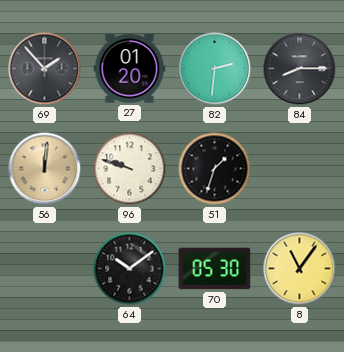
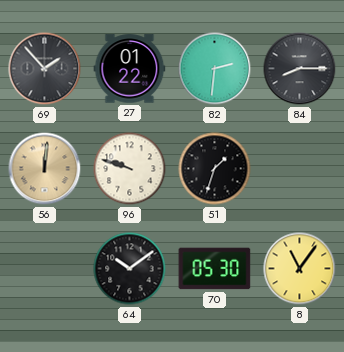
27: 01:20 -> 01:22
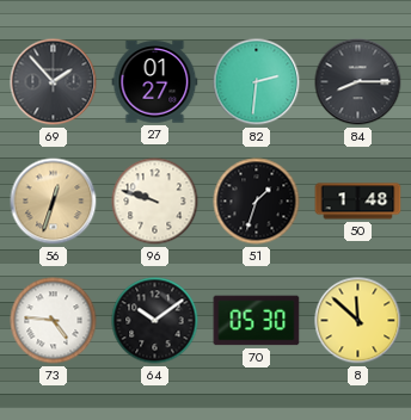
27: 01:22 -> 01:27
56: 12:01 -> 12:33
50: none -> 1:48
73: none -> 4:46
8: 11:06 -> 11:52
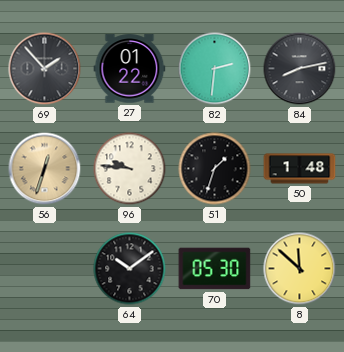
27: 01:27 -> 01:22
84: 8:15 -> 8:13
96: 9:48 -> 9:46
73: 4:46 -> none
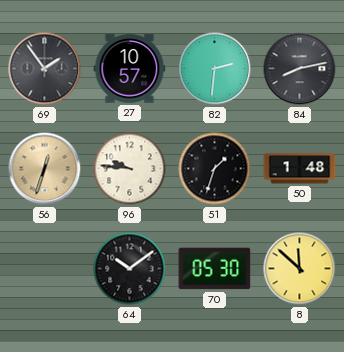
69: 1:53 -> 1:54
27: 01:22 -> 10:57
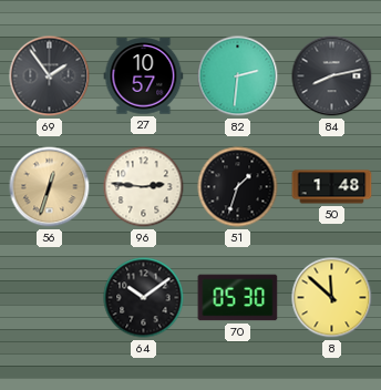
96: 9:46 -> 2:46
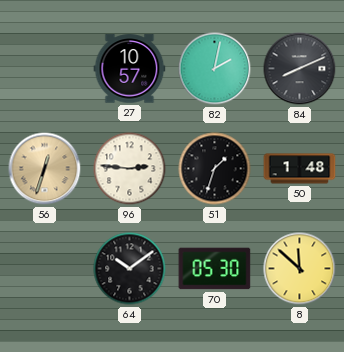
69: 1:54 -> none
82: 2:31 -> 2:02
84: 8:13 -> 8:11
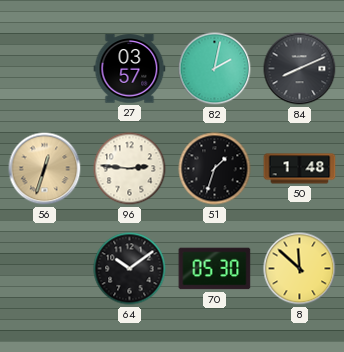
27: 10:57 -> 03:57
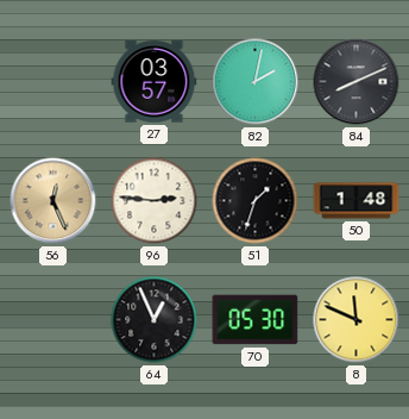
56: 12:33 -> 12:26
64: 10:09 -> 12:56
8: 11:52 -> 11:49
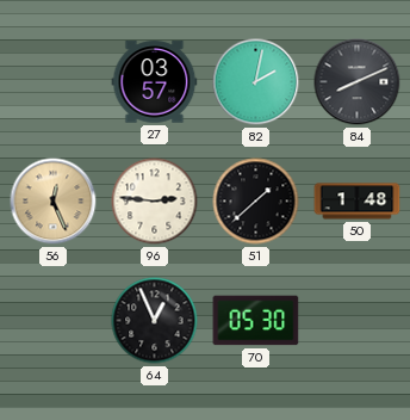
51: 1:33 -> 1:38
8: 11:49 -> none
